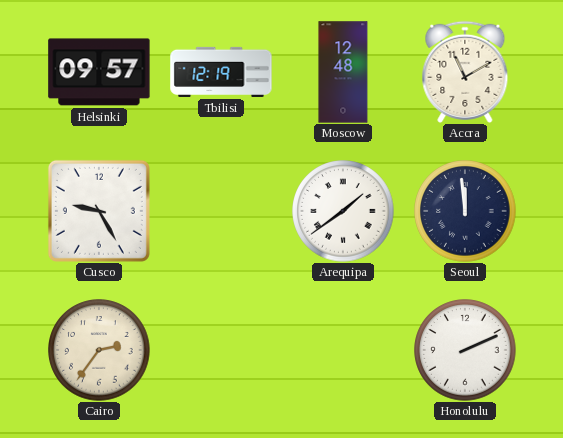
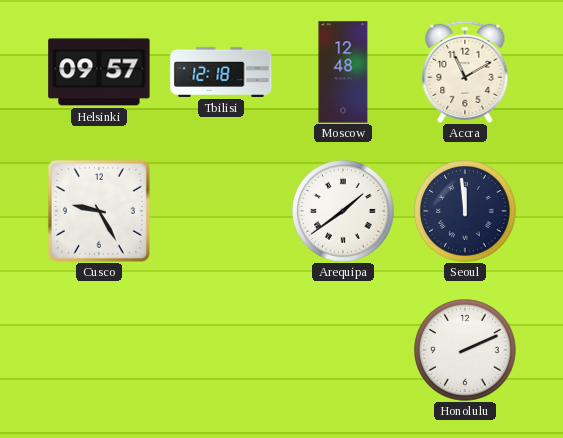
Tbilisi: 12:19 -> 12:18
Cairo: 2:36 -> none
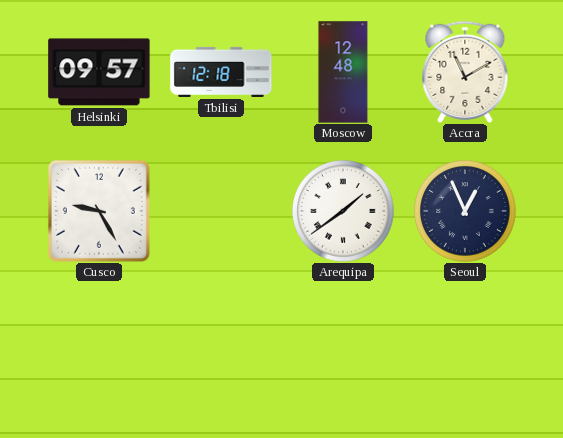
Seoul: 11:59 -> 12:56
Honolulu: 2:11 -> none
